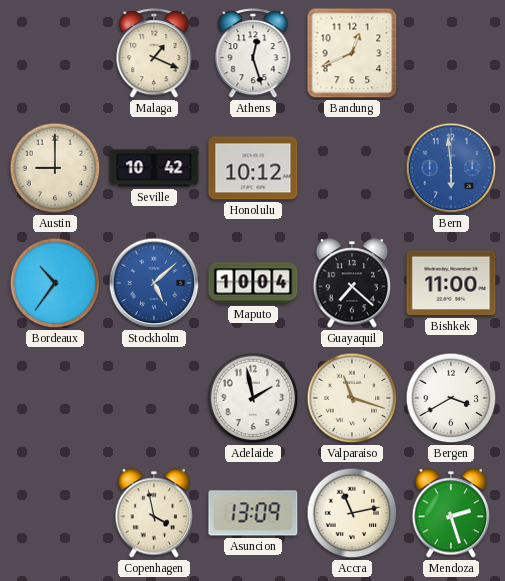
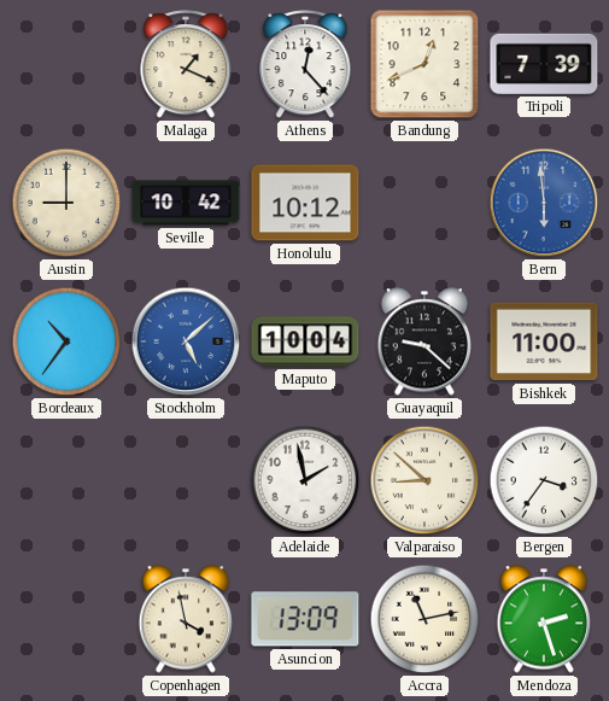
Athens: 12:27 -> 12:23
Tripoli: none -> 7:39
Guayaquil: 7:22 -> 9:22
Valparaiso: 11:18 -> 8:52
Bergen: 3:40 -> 3:36
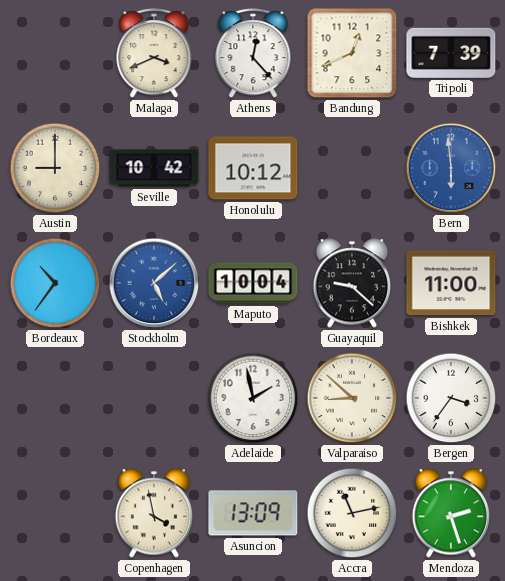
Malaga: 1:19 -> 3:41
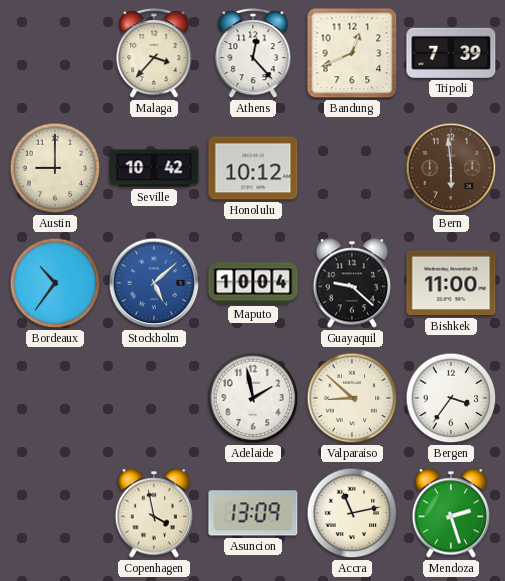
Malaga: 3:41 -> 3:37
Bern dial: blue -> brown
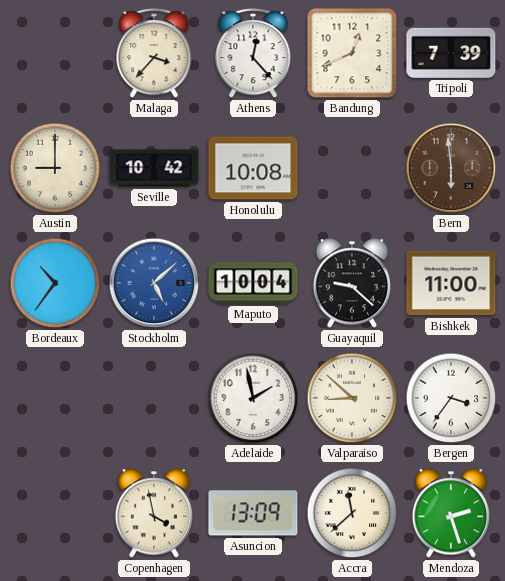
Honolulu: 10:12 -> 10:08
Accra: 11:13 -> 11:38
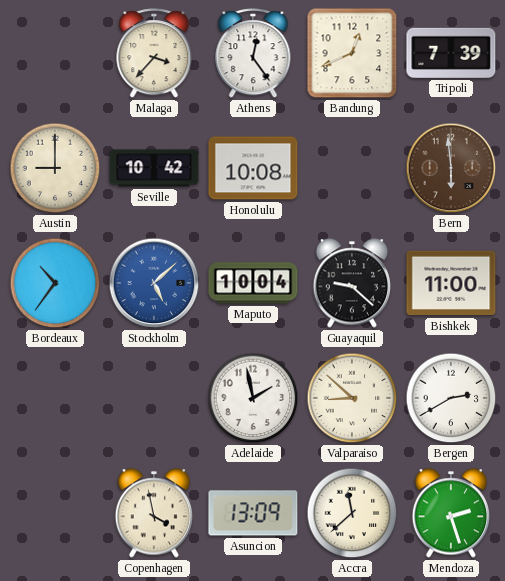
Athens: 12:23 -> 12:24
Bergen: 3:36 -> 2:40
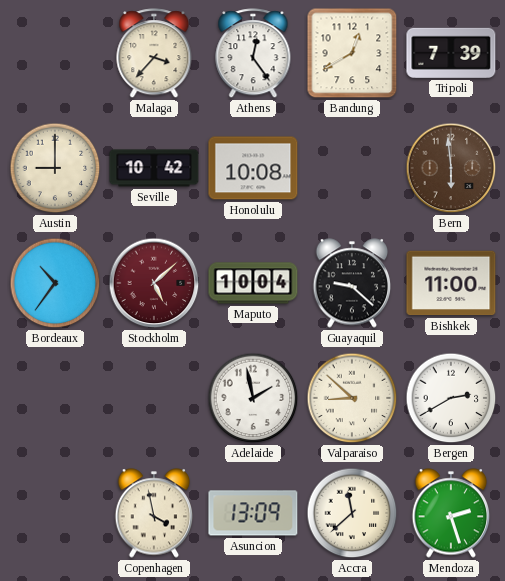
Bandung: 12:41 -> 12:40
Stockholm dial: blue -> burgundy
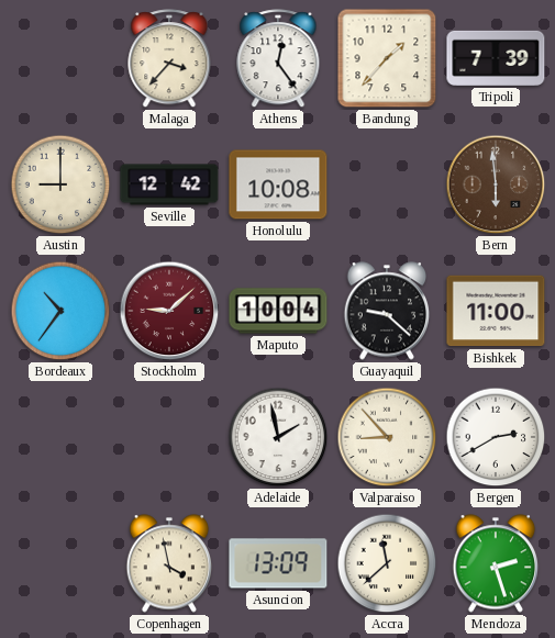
Bandung: 12:40 -> 1:37
Seville: 10:42 -> 12:42
Stockholm: 5:08 -> 9:08
Valparaiso: 8:52 -> 8:53
